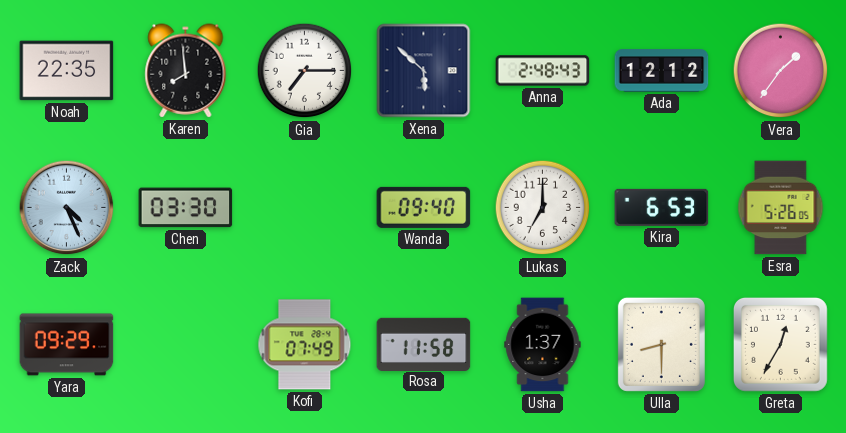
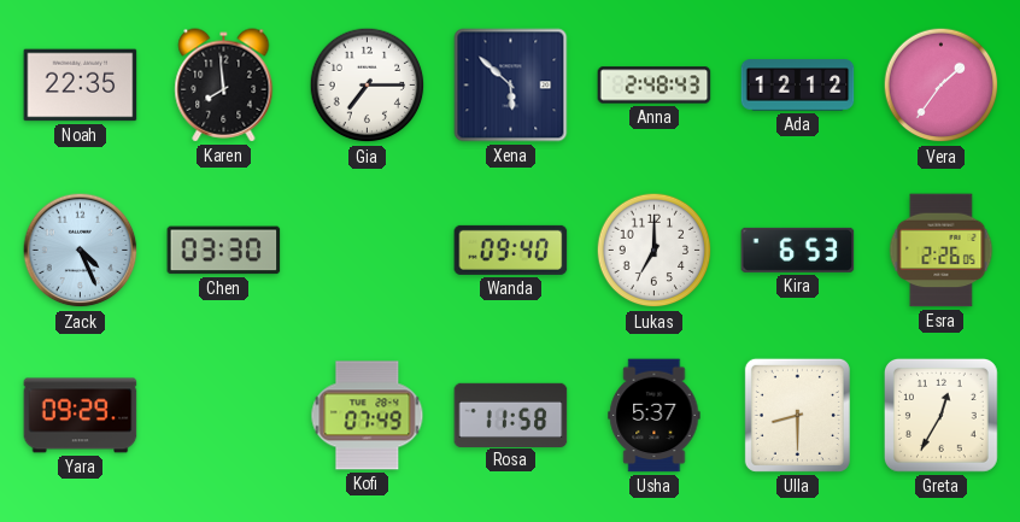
Esra: 5:26 -> 2:26
Usha: 1:37 -> 5:37
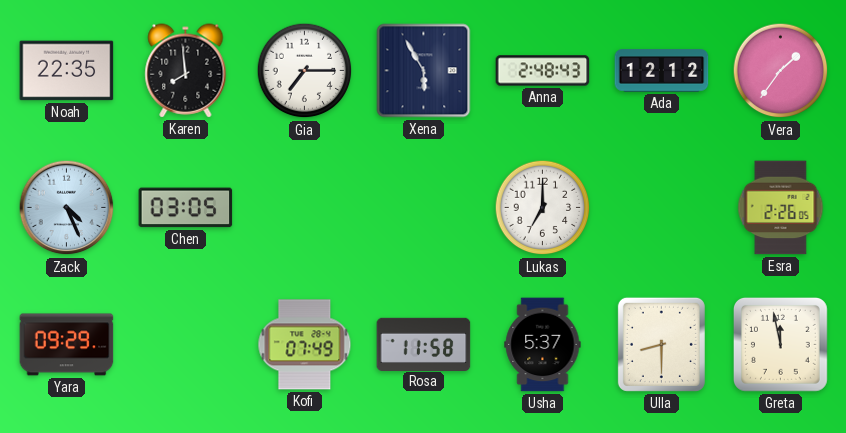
Xena: 5:52 -> 5:55
Chen: 03:30 -> 03:05
Wanda: 09:40 -> none
Kira: 6:53 -> none
Greta: 12:35 -> 11:58
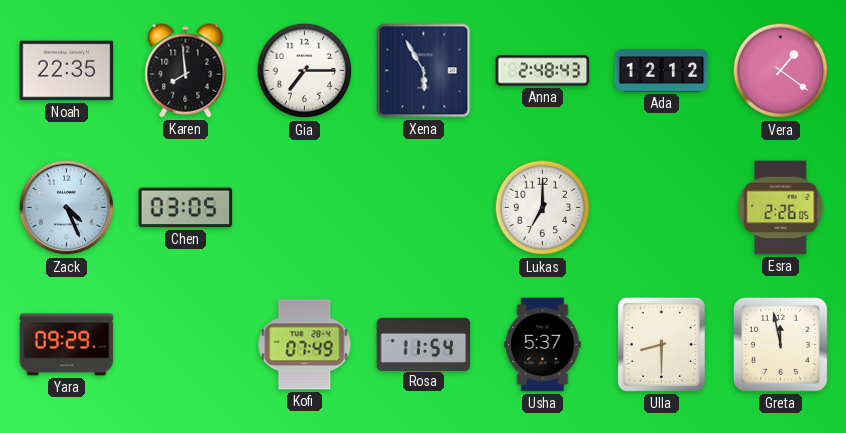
Vera: 1:36 -> 1:21
Rosa: 11:58 -> 11:54
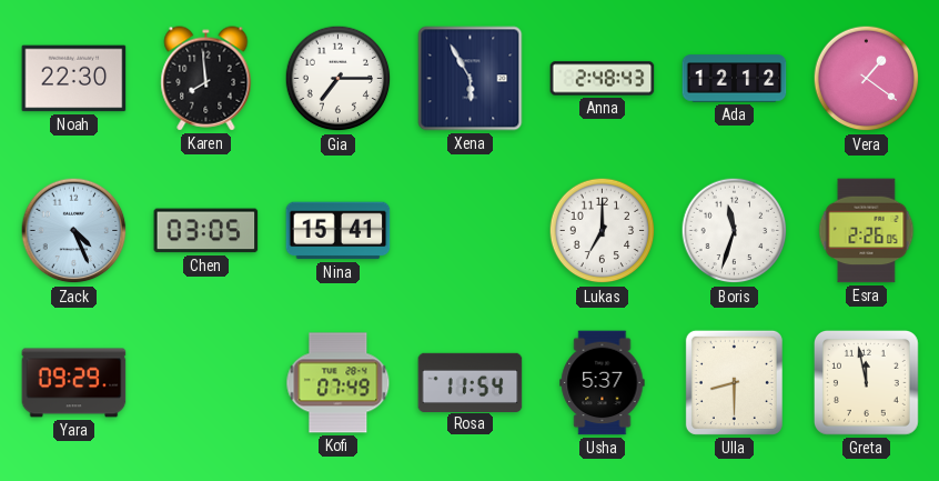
Noah: 22:35 -> 22:30
Nina: none -> 15:41
Boris: none -> 11:33
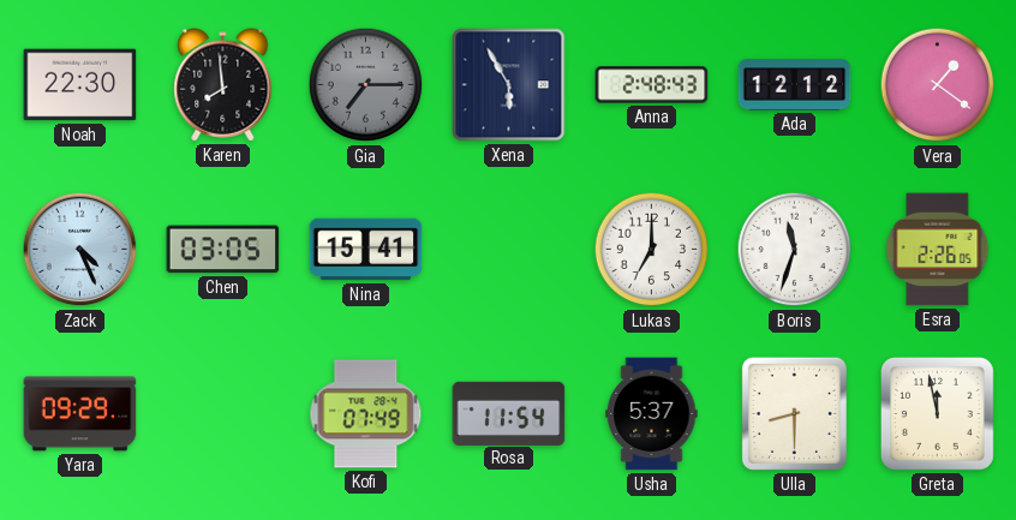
Gia dial: white -> grey
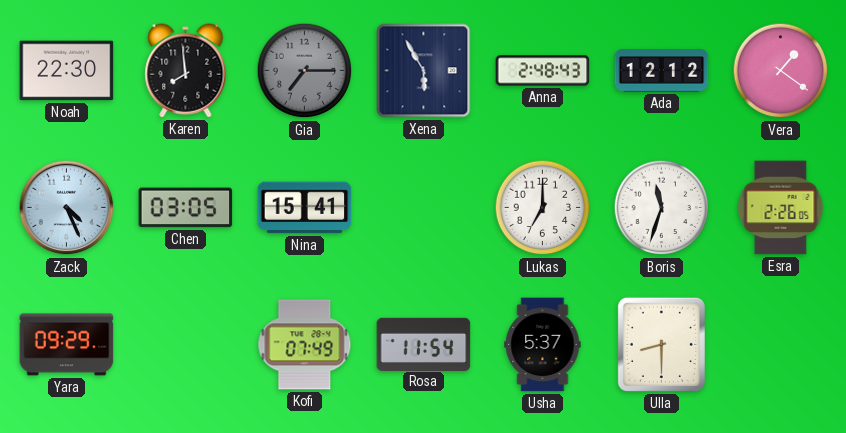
Greta: 11:58 -> none
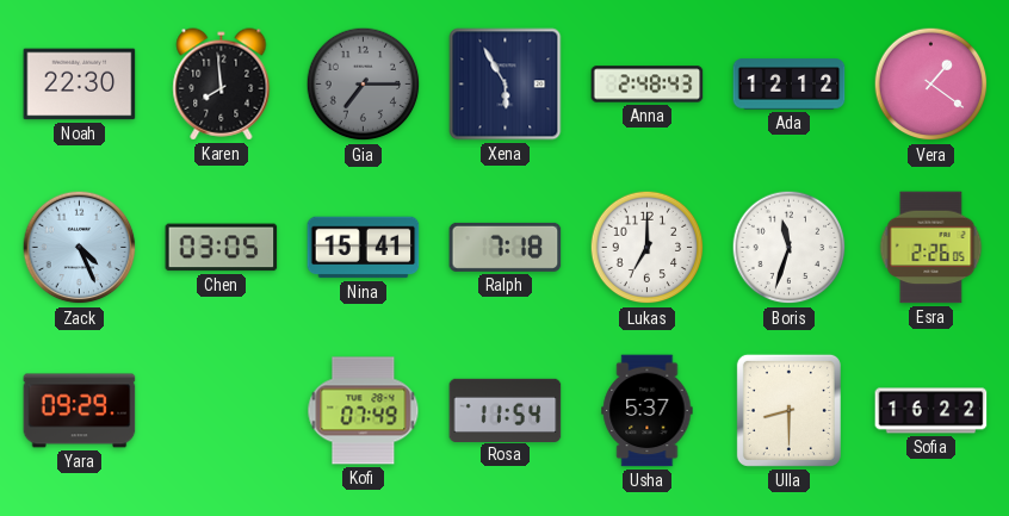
Ralph: none -> 7:18
Sofia: none -> 16:22
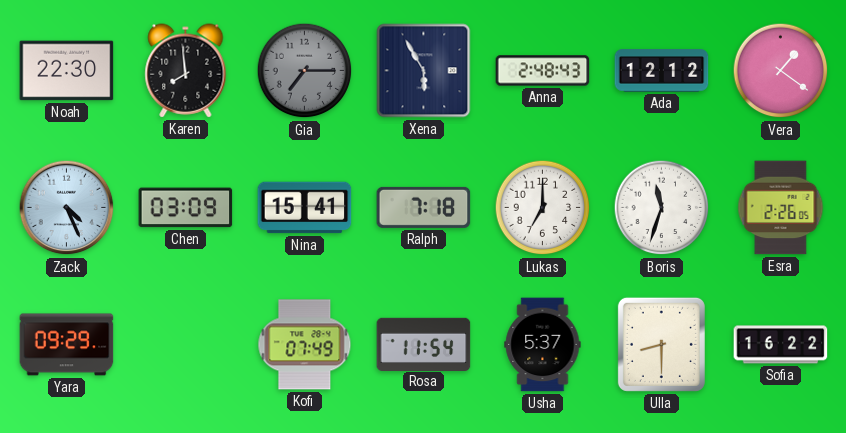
Chen: 03:05 -> 03:09
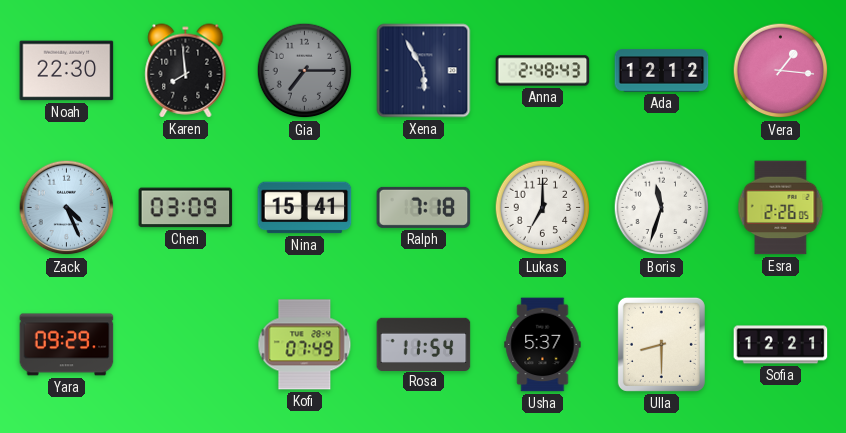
Vera: 1:21 -> 1:16
Sofia: 16:22 -> 12:21
